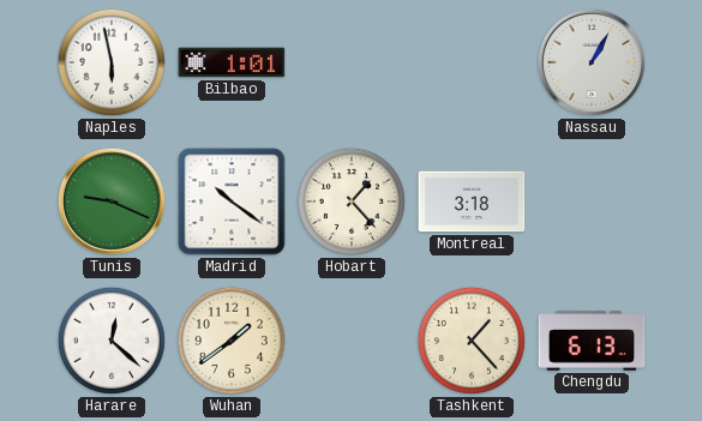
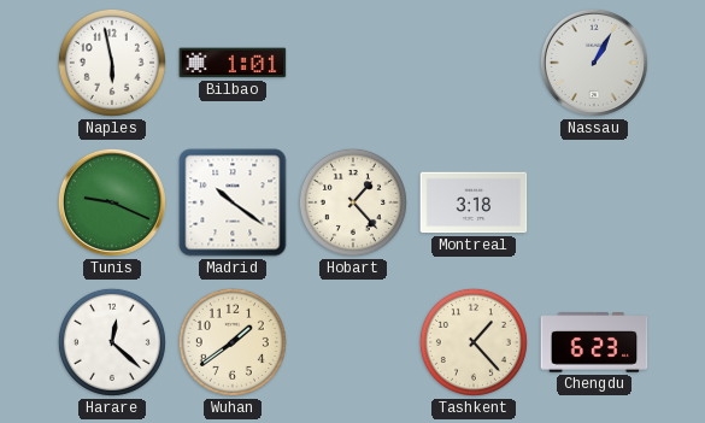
Chengdu: 6:13 -> 6:23
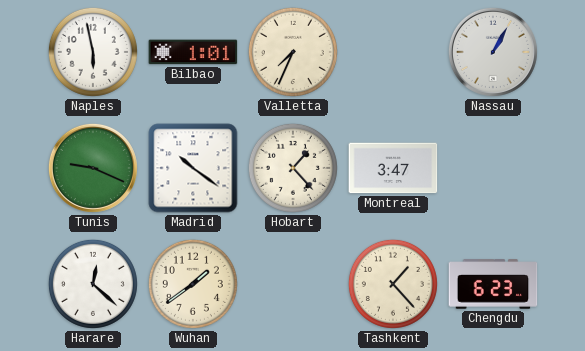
Valletta: none -> 7:34
Montreal: 3:18 -> 3:47
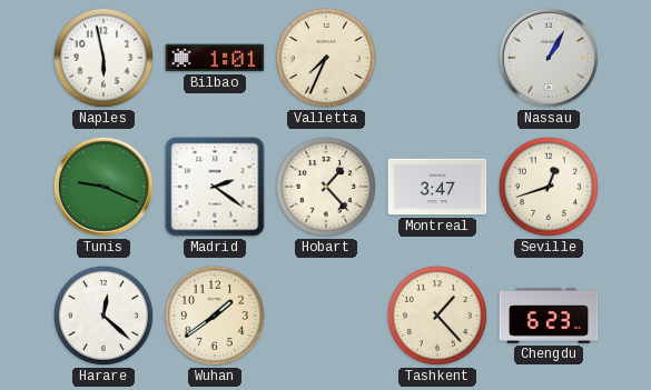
Madrid: 10:21 -> 2:21
Seville: none -> 12:42
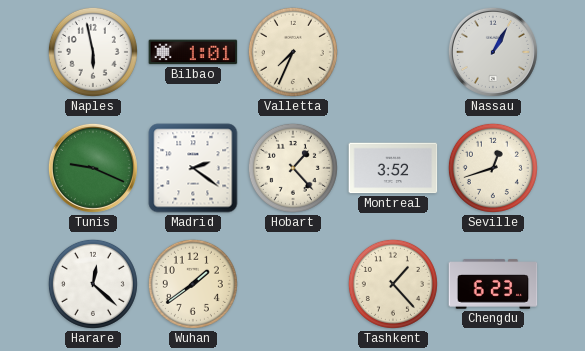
Montreal: 3:47 -> 3:52
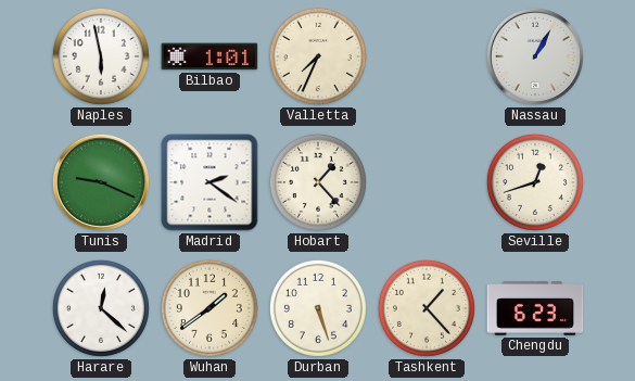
Montreal: 3:52 -> none
Durban: none -> 5:27
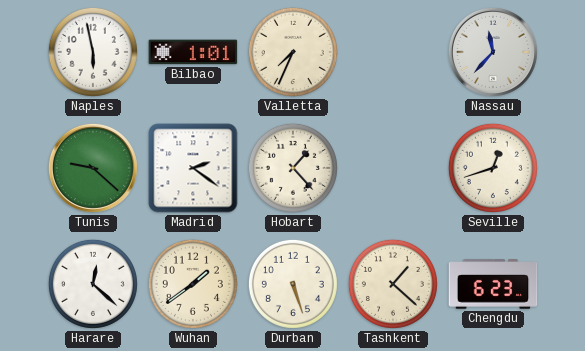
Nassau: 1:05 -> 11:37
Tunis: 9:19 -> 9:22
Tashkent: 1:23 -> 1:22
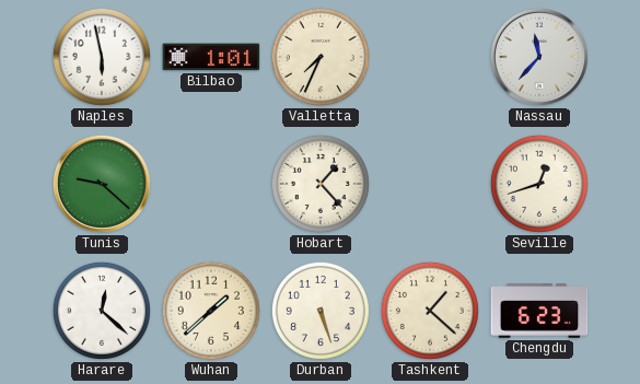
Madrid: 2:21 -> none
Wuhan: 1:39 -> 1:38
